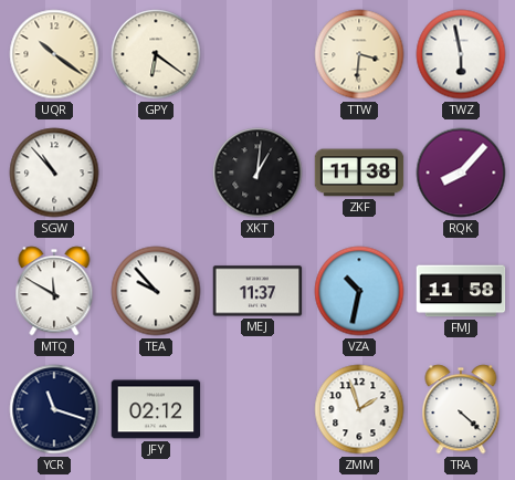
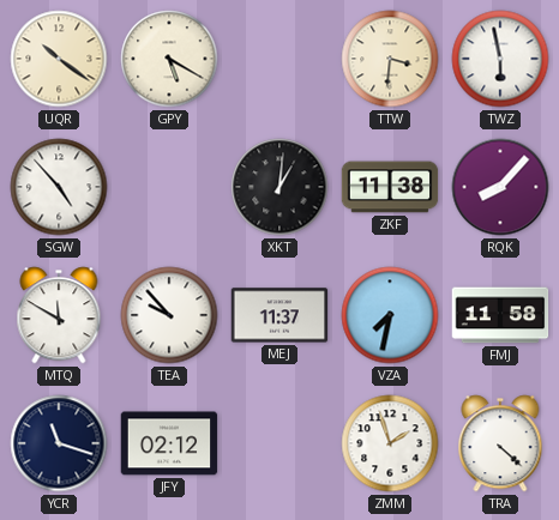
GPY: 6:21 -> 5:20
SGW: 10:53 -> 4:53
VZA: 10:32 -> 7:32
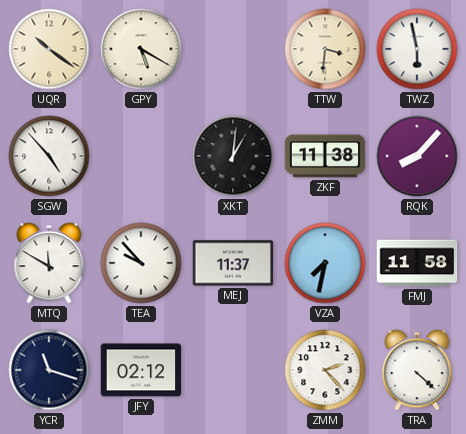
ZMM: 1:57 -> 2:23
